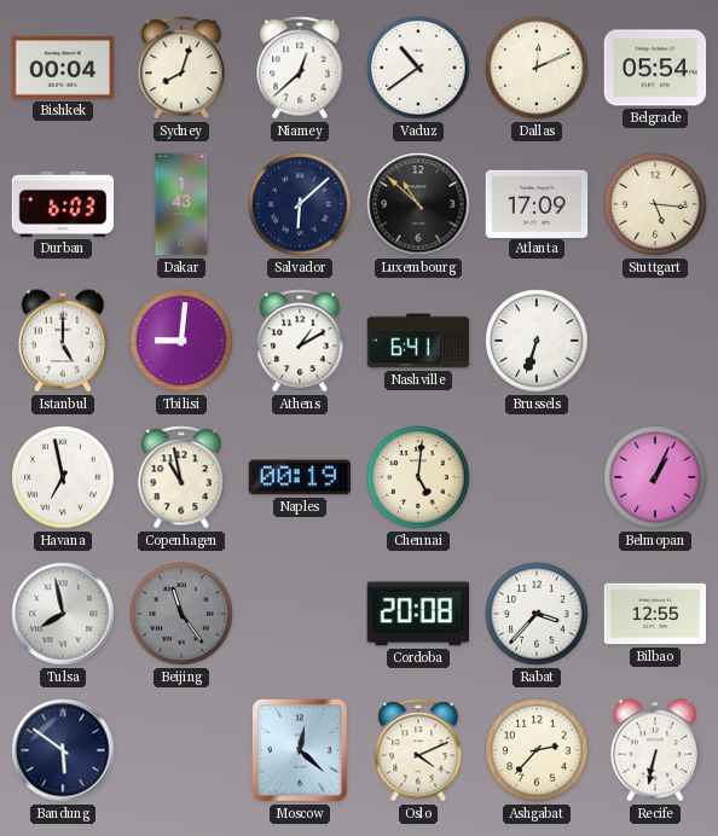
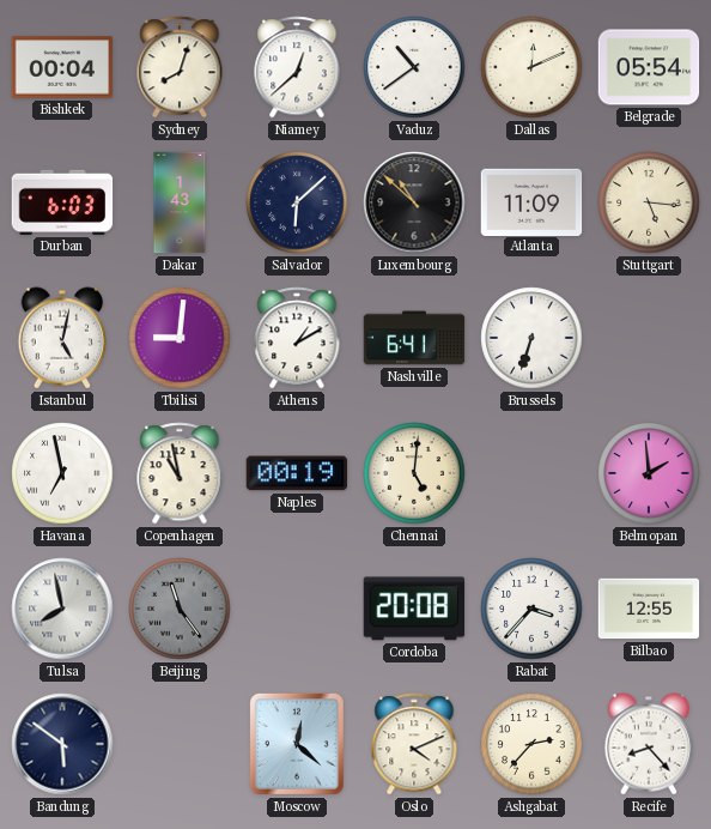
Atlanta: 17:09 -> 11:09
Istanbul: 5:00 -> 5:02
Belmopan: 1:04 -> 1:59
Recife: 6:32 -> 8:23
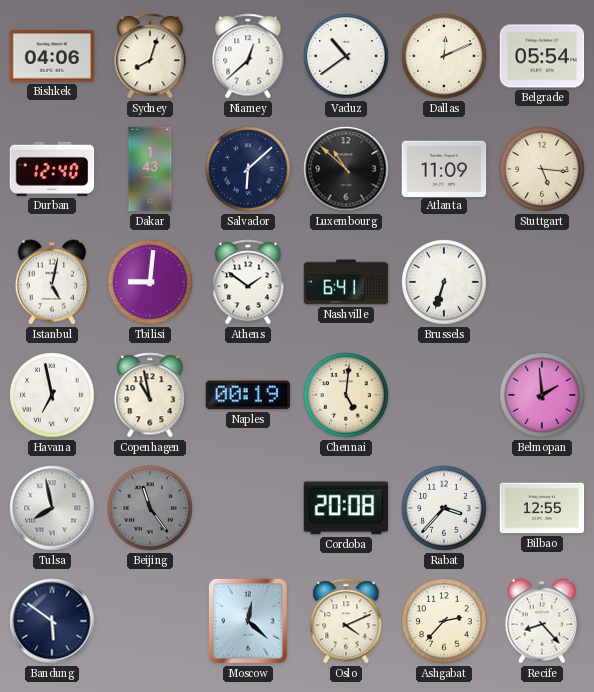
Bishkek: 00:04 -> 04:06
Durban: 6:03 -> 12:40
Athens: 1:10 -> 1:51
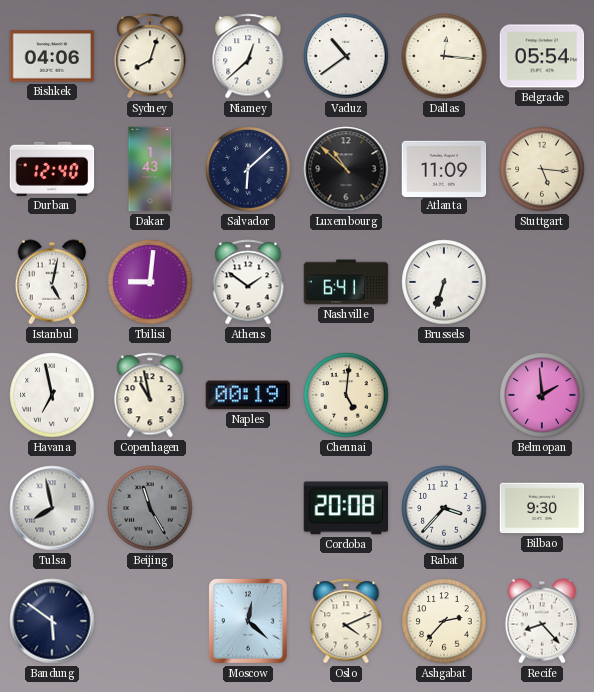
Dallas: 12:11 -> 12:16
Beijing: 11:24 -> 11:25
Bilbao: 12:55 -> 9:30
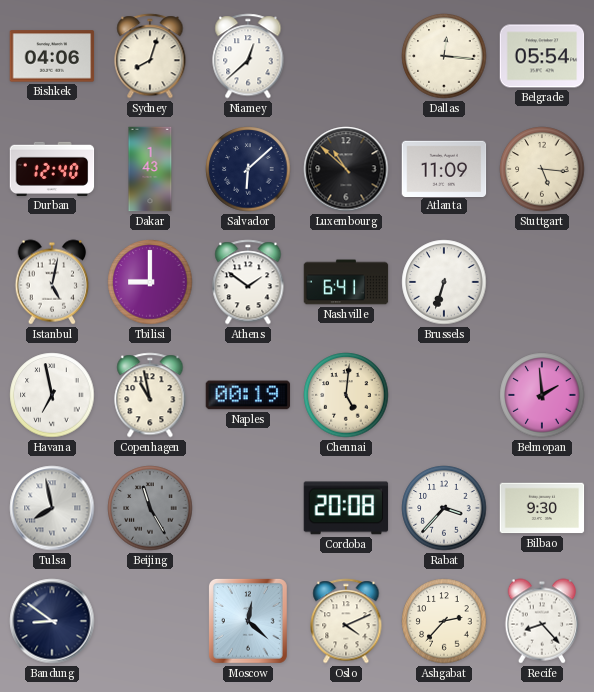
Vaduz: 10:39 -> none
Tbilisi: 9:01 -> 9:00
Bandung: 5:51 -> 8:51
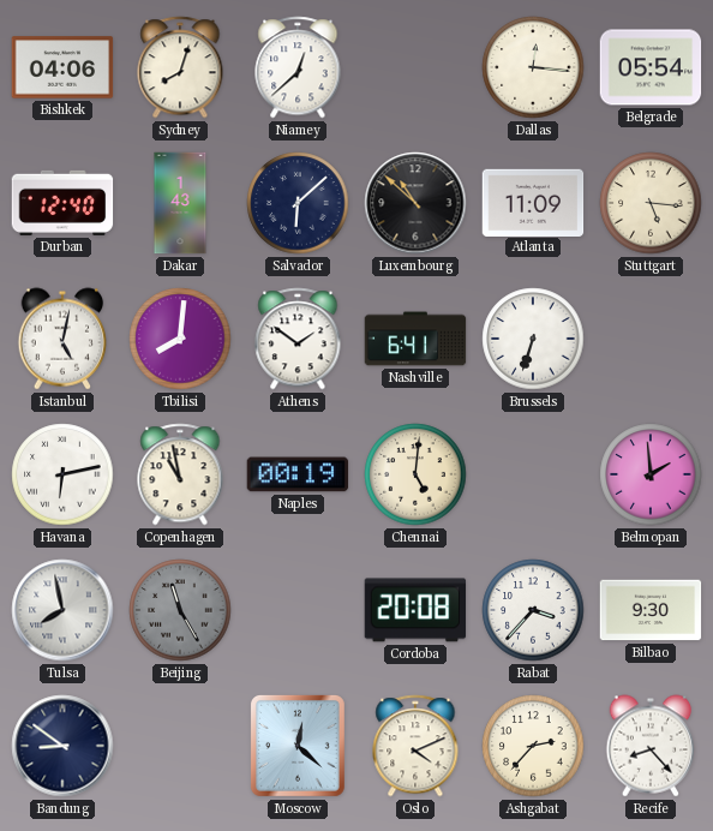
Tbilisi: 9:00 -> 8:01
Havana: 6:58 -> 6:13
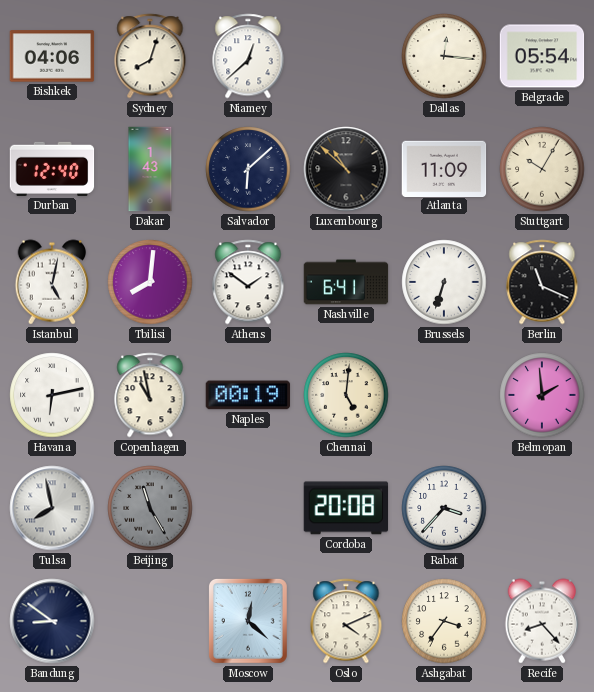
Stuttgart: 5:16 -> 10:05
Berlin: none -> 11:19
Bilbao: 9:30 -> none
Ashgabat: 2:37 -> 3:36
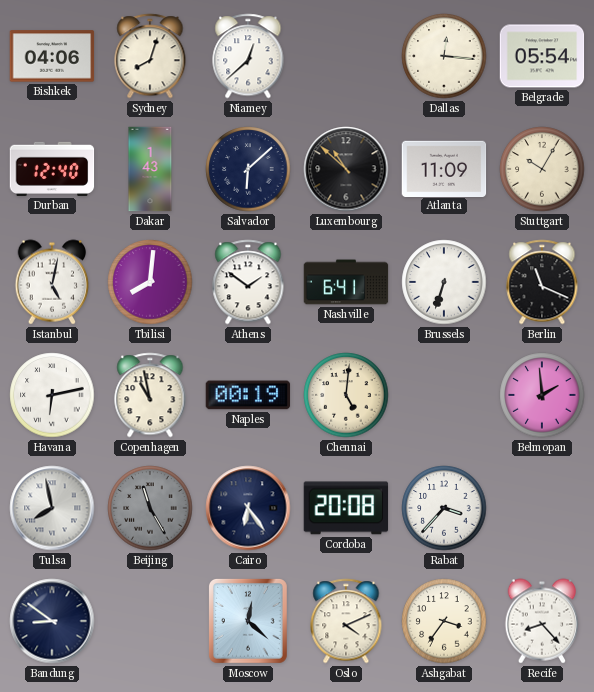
Cairo: none -> 6:24
